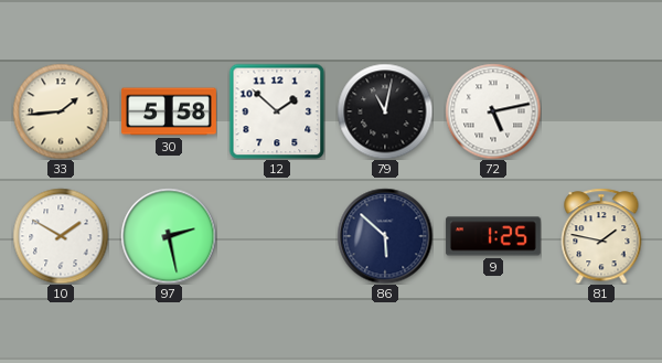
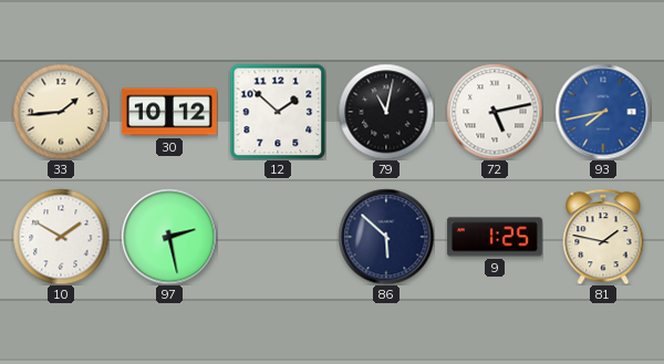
30: 5:58 -> 10:12
93: none -> 7:43
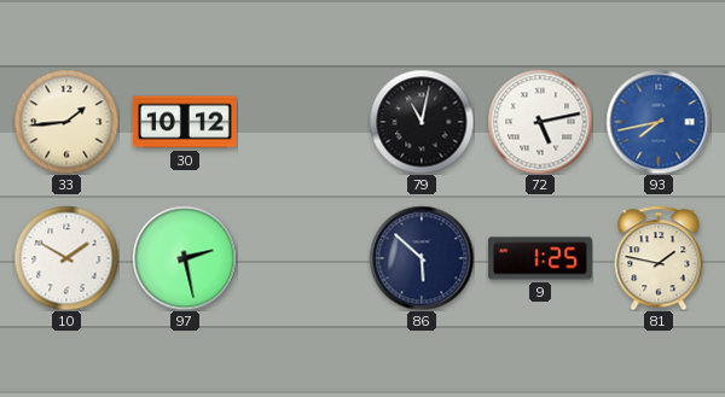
12: 1:52 -> none
